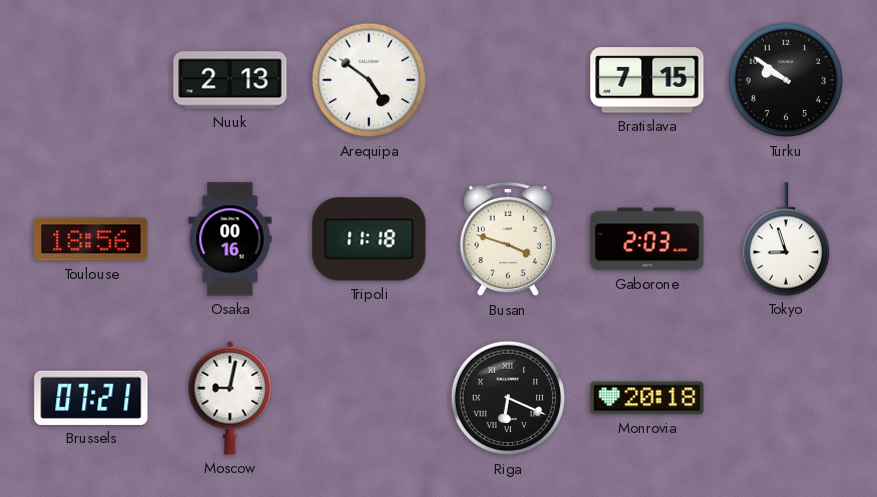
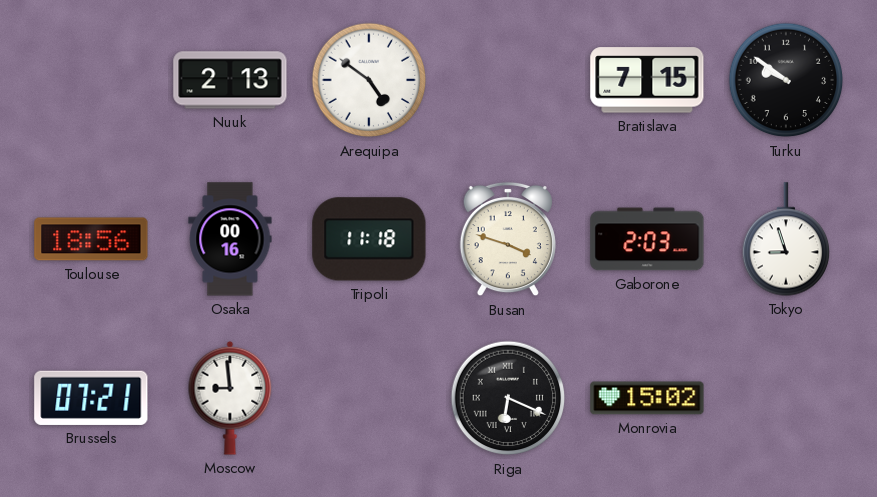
Moscow: 9:02 -> 8:59
Monrovia: 20:18 -> 15:02
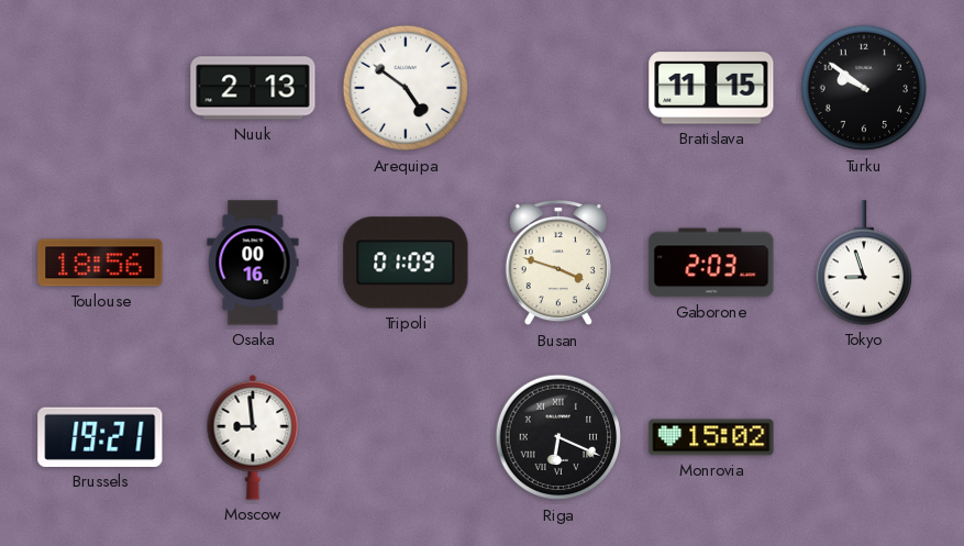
Bratislava: 7:15 -> 11:15
Tripoli: 11:18 -> 01:09
Brussels: 07:21 -> 19:21
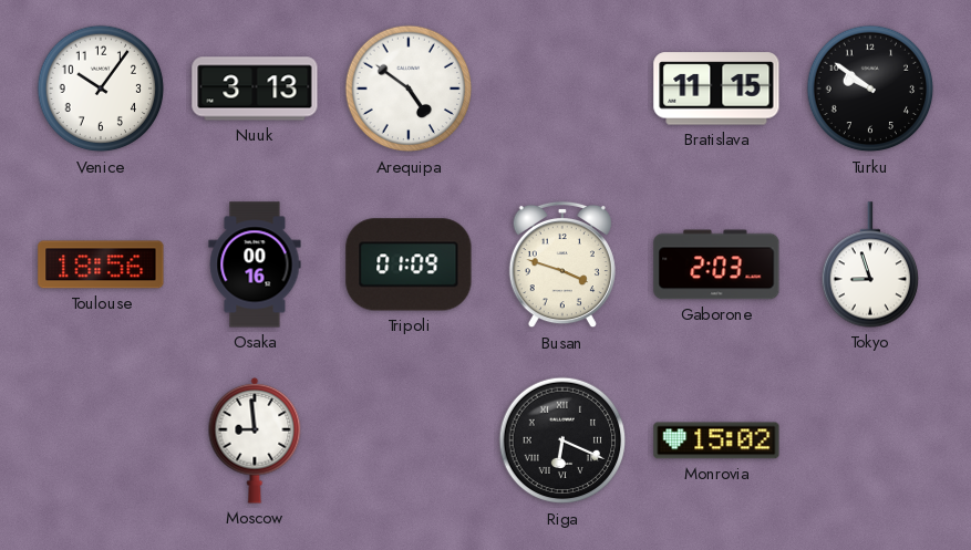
Venice: none -> 10:06
Nuuk: 2:13 -> 3:13
Brussels: 19:21 -> none
